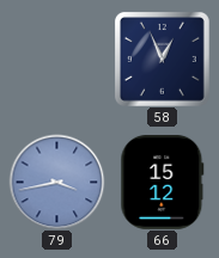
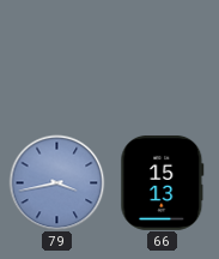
58: 12:56 -> none
66: 15:12 -> 15:13
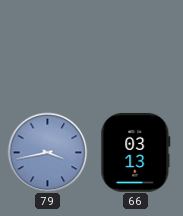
66: 15:13 -> 03:13
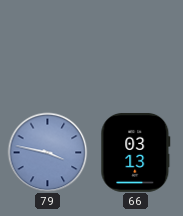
79: 3:43 -> 3:47
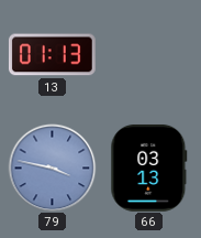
13: none -> 01:13
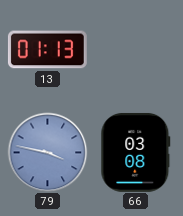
66: 03:13 -> 03:08
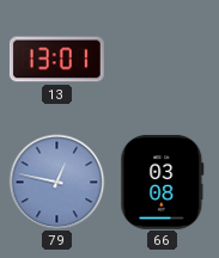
13: 01:13 -> 13:01
79: 3:47 -> 12:47
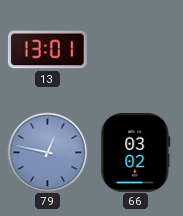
66: 03:08 -> 03:02
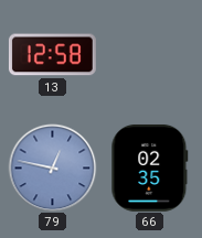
13: 13:01 -> 12:58
66: 03:02 -> 02:35
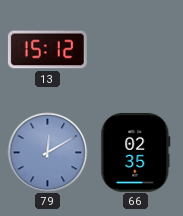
13: 12:58 -> 15:12
79: 12:47 -> 12:10
